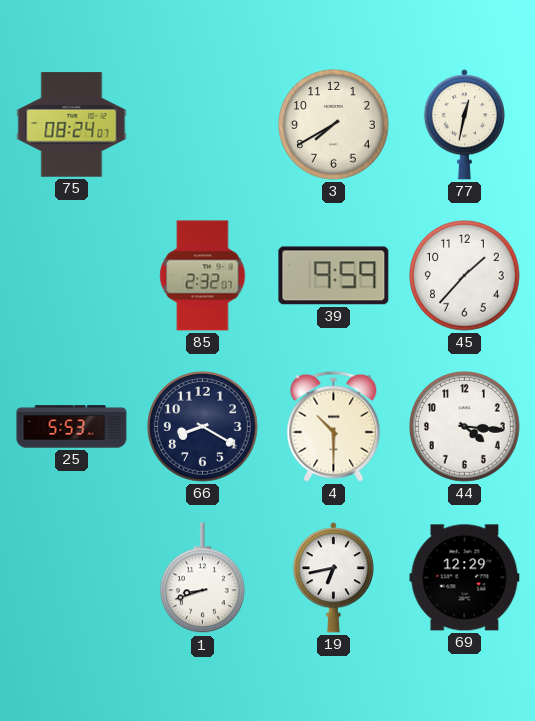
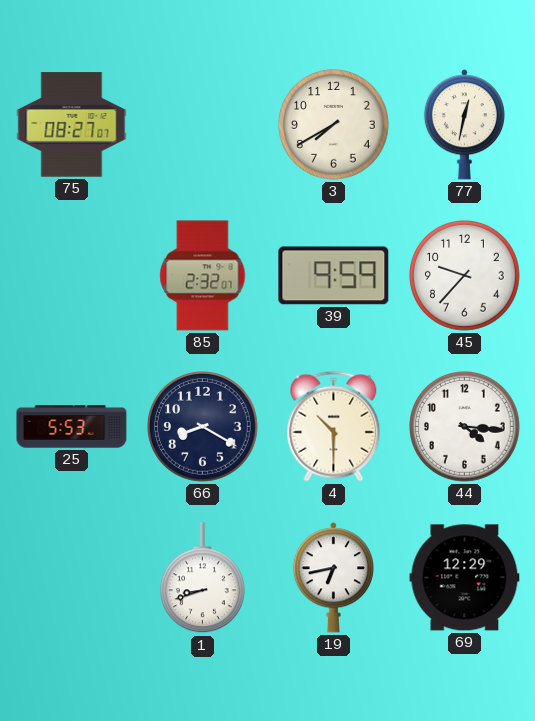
75: 08:24 -> 08:27
45: 1:37 -> 9:37
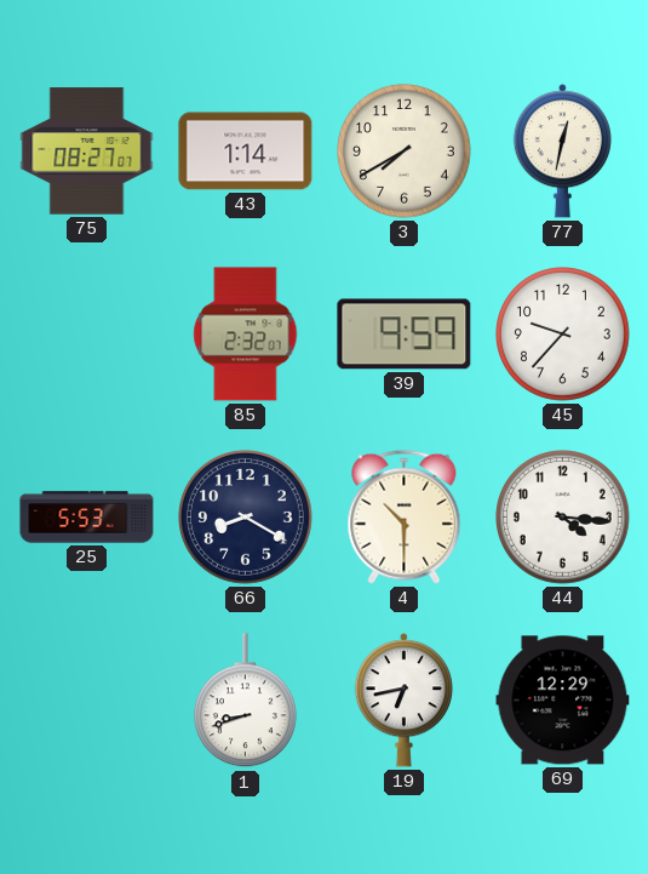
43: none -> 1:14
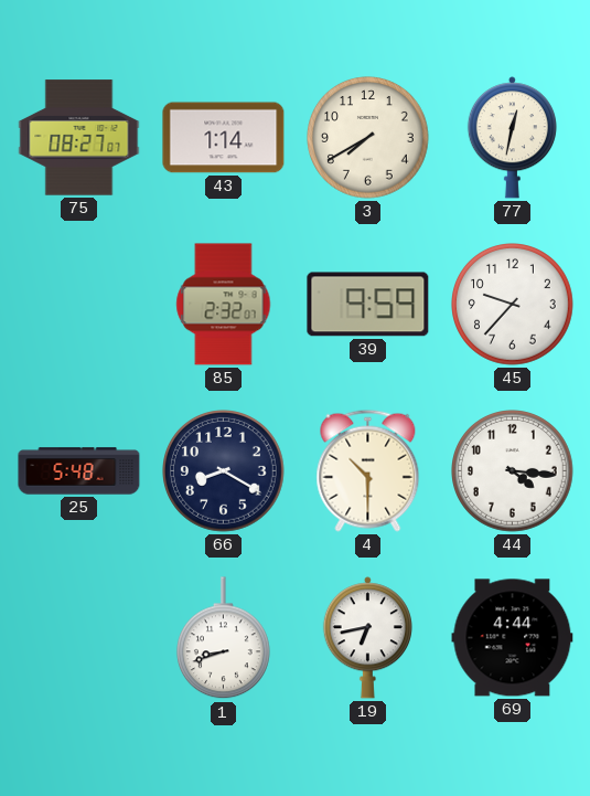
25: 5:53 -> 5:48
69: 12:29 -> 4:44
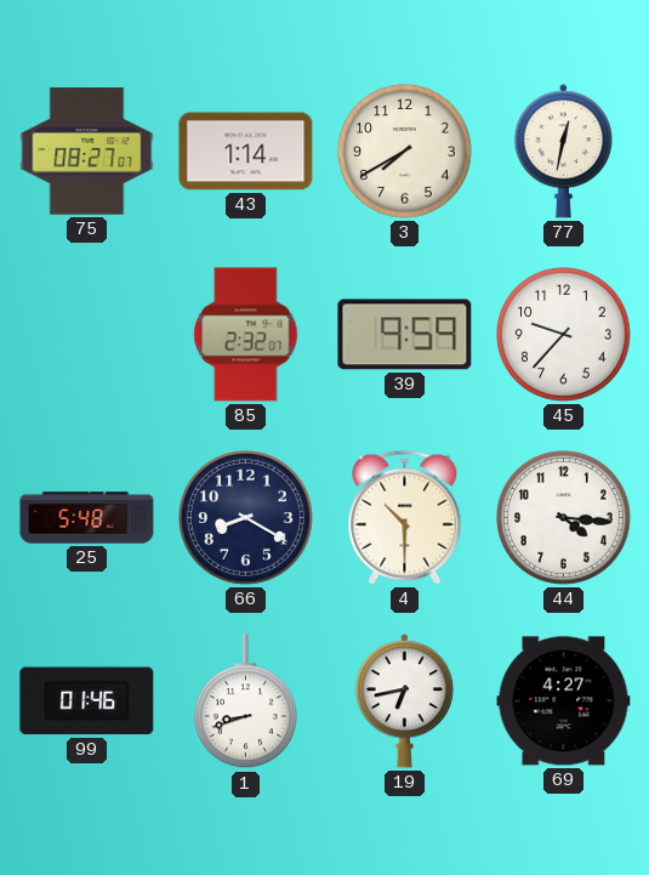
99: none -> 01:46
69: 4:44 -> 4:27
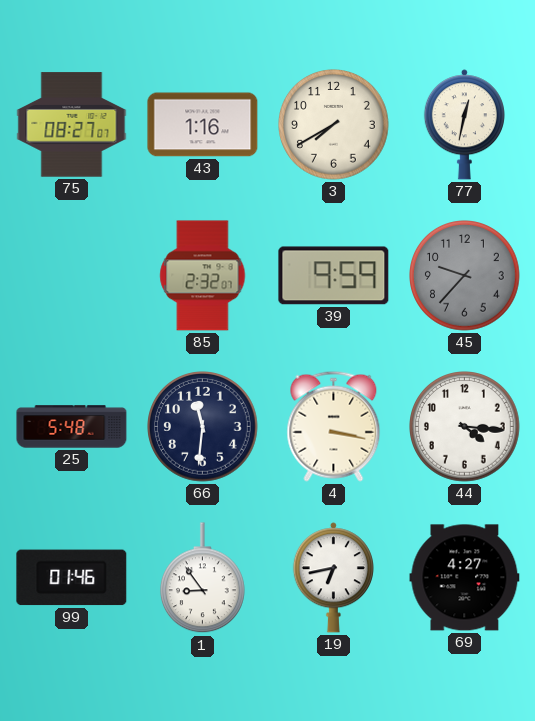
43: 1:14 -> 1:16
45 dial: white -> grey
66: 8:20 -> 11:31
4: 10:30 -> 3:17
1: 8:42 -> 8:54
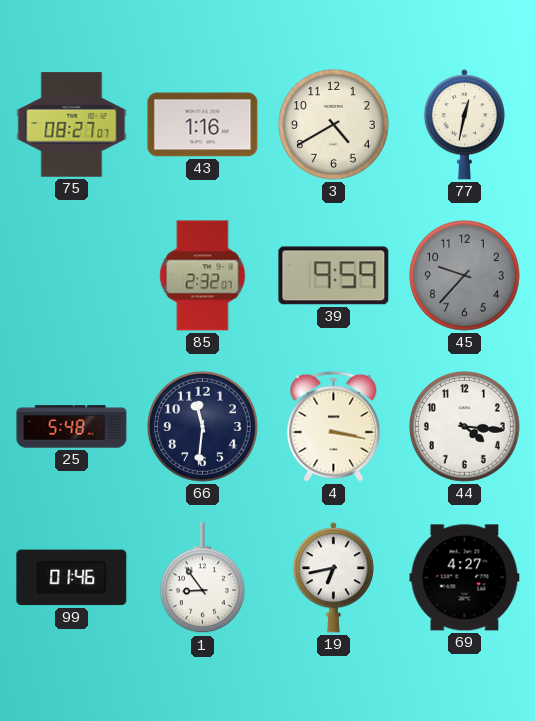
3: 7:40 -> 4:40
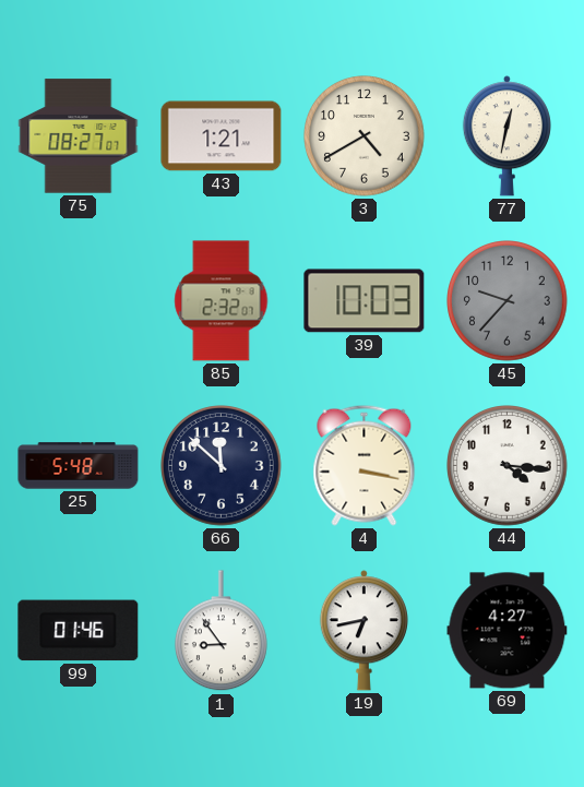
43: 1:16 -> 1:21
39: 9:59 -> 10:03
66: 11:31 -> 11:52
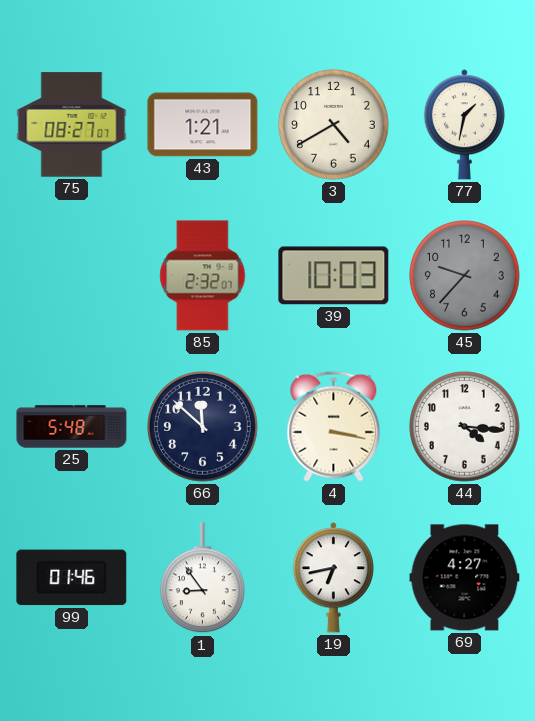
77: 12:32 -> 1:32
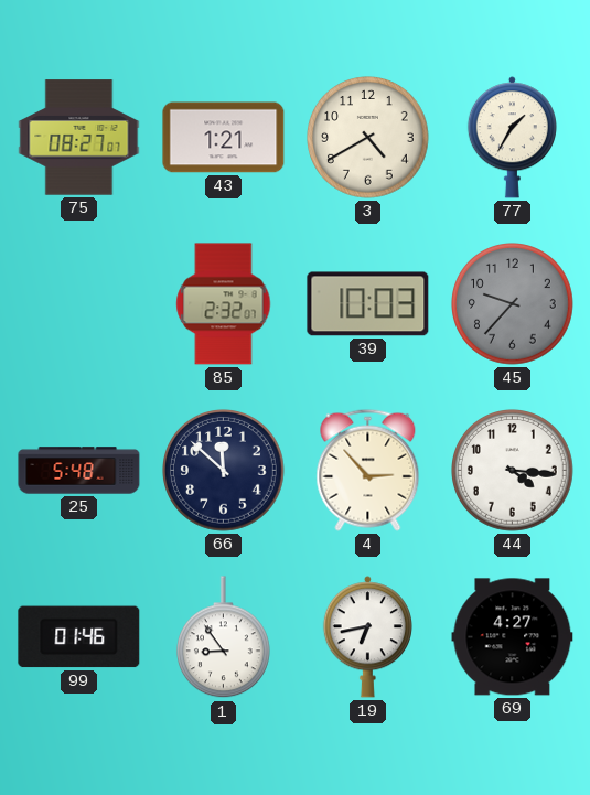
77: 1:32 -> 1:35
4: 3:17 -> 2:53
